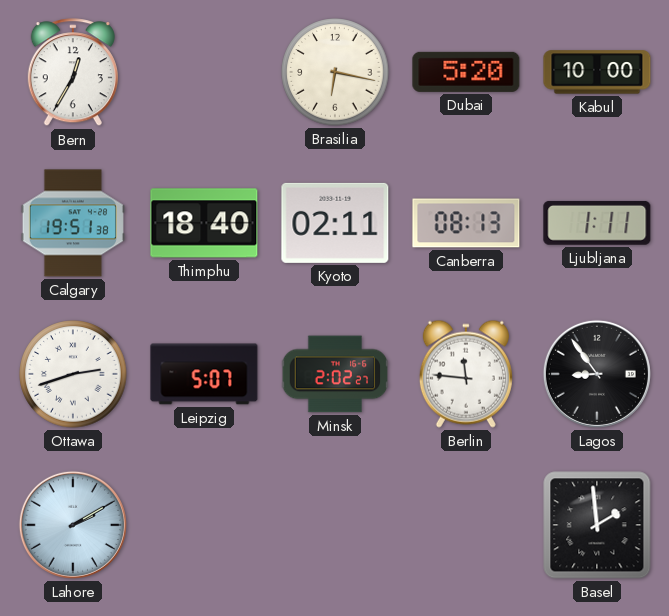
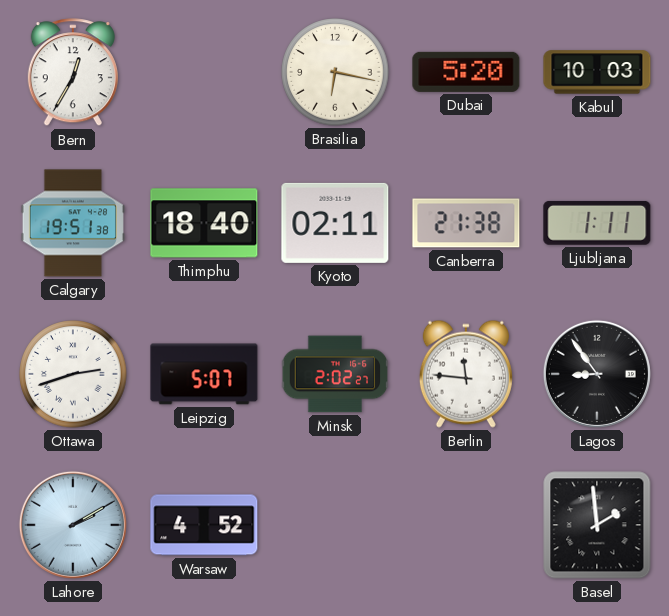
Kabul: 10:00 -> 10:03
Canberra: 08:13 -> 21:38
Warsaw: none -> 4:52
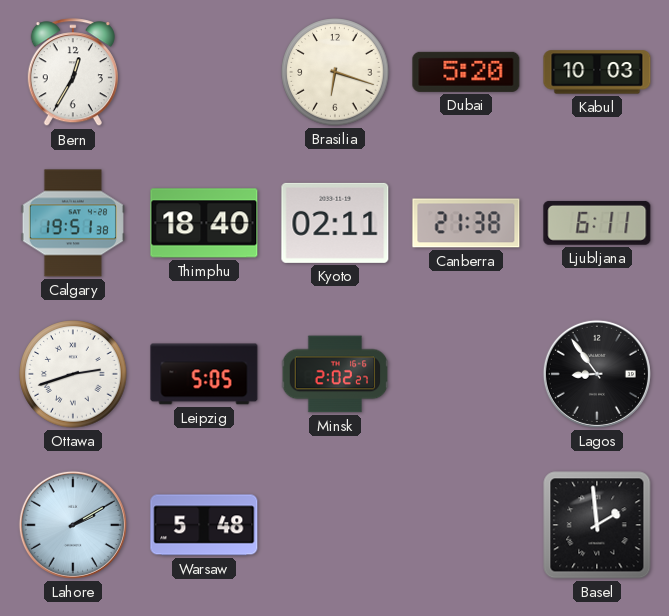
Brasilia: 6:17 -> 6:18
Ljubljana: 1:11 -> 6:11
Leipzig: 5:07 -> 5:05
Berlin: 11:46 -> none
Warsaw: 4:52 -> 5:48
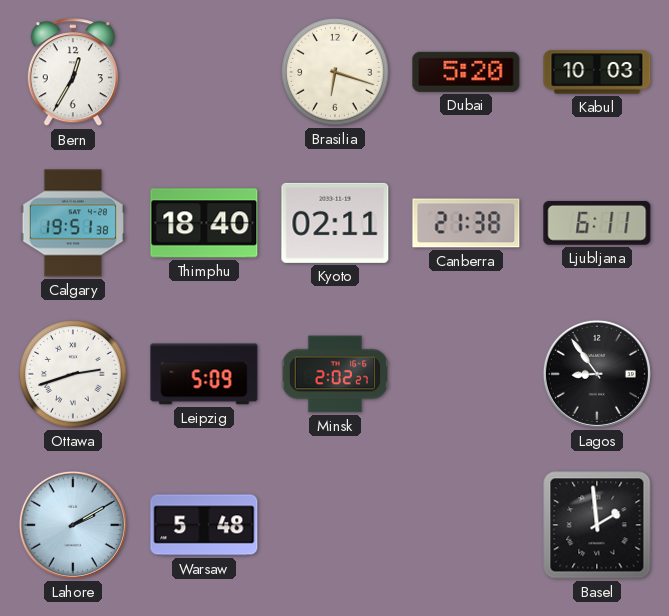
Leipzig: 5:05 -> 5:09
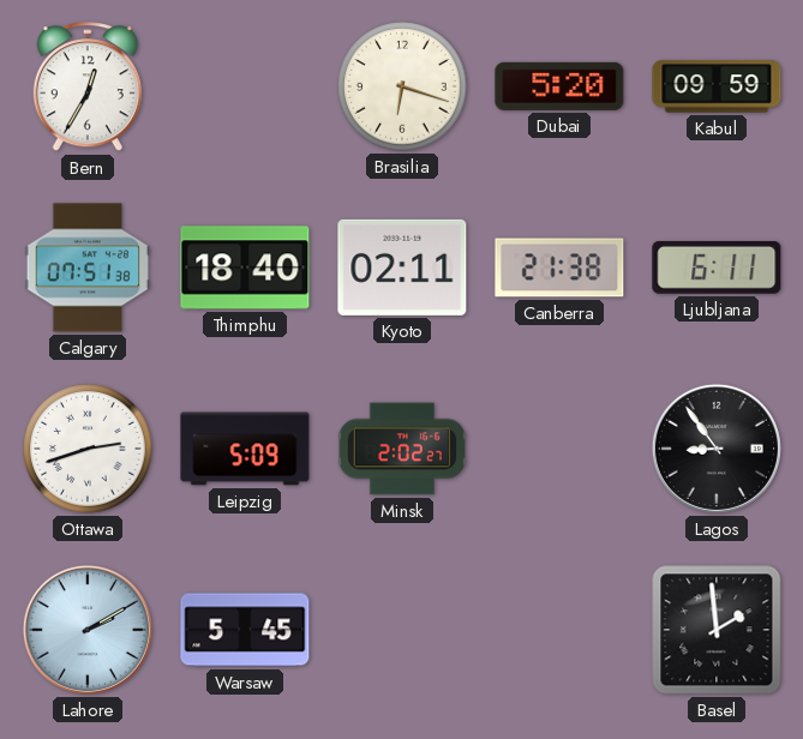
Kabul: 10:03 -> 09:59
Calgary: 19:51 -> 07:51
Warsaw: 5:48 -> 5:45
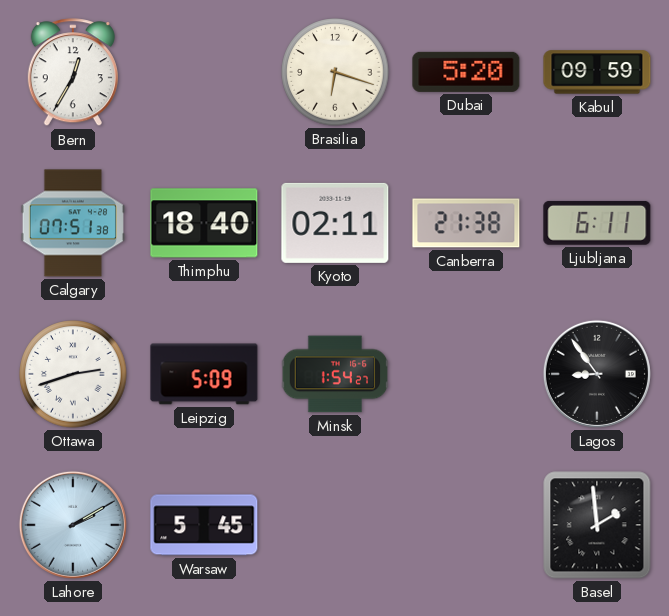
Minsk: 2:02 -> 1:54
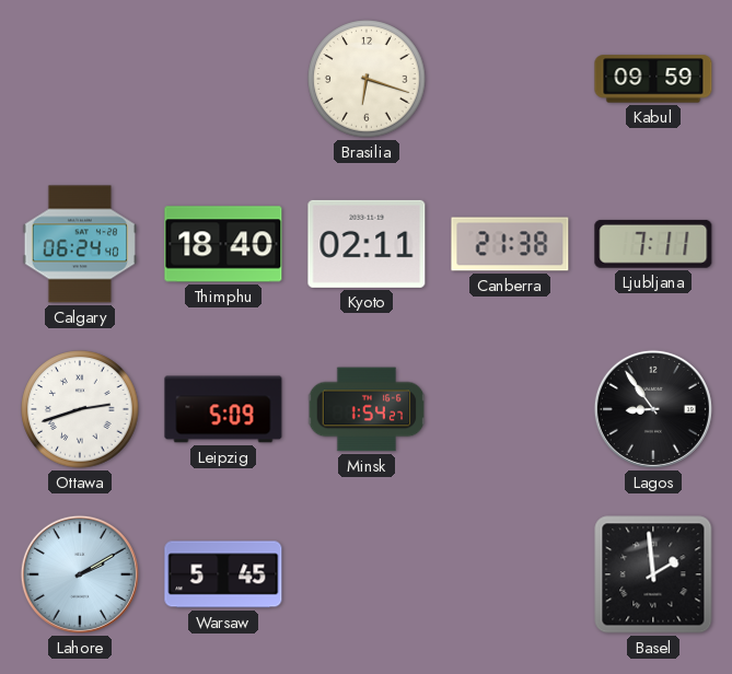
Bern: 12:35 -> none
Dubai: 5:20 -> none
Calgary: 07:51 -> 06:24
Ljubljana: 6:11 -> 7:11
